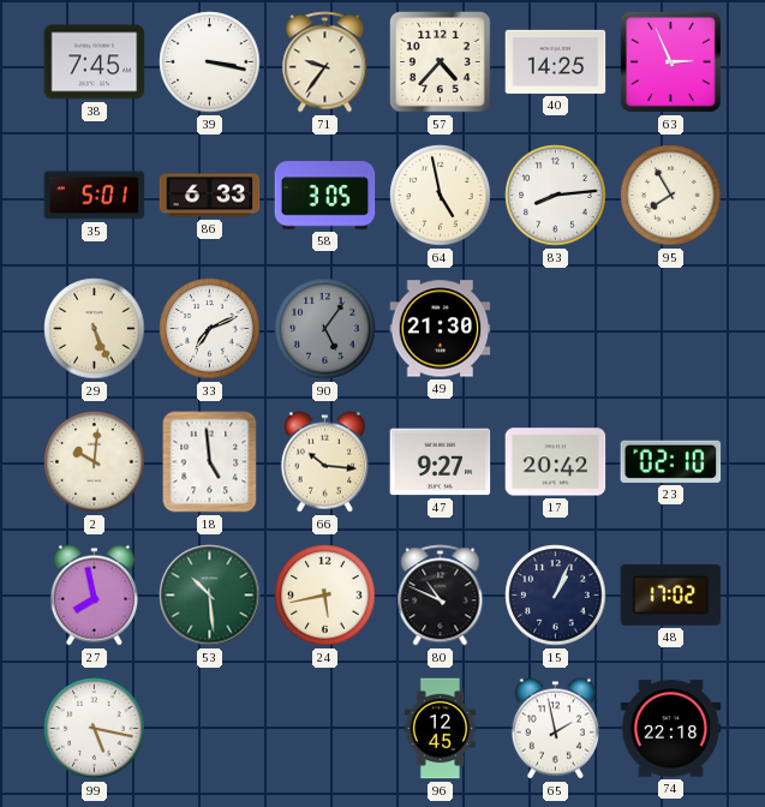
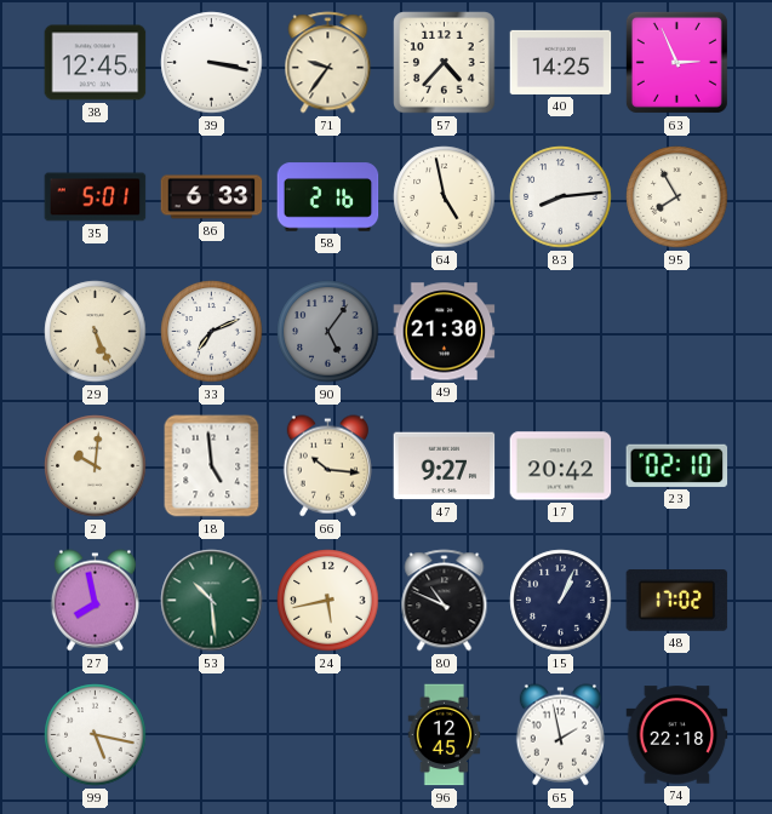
38: 7:45 -> 12:45
58: 3:05 -> 2:16
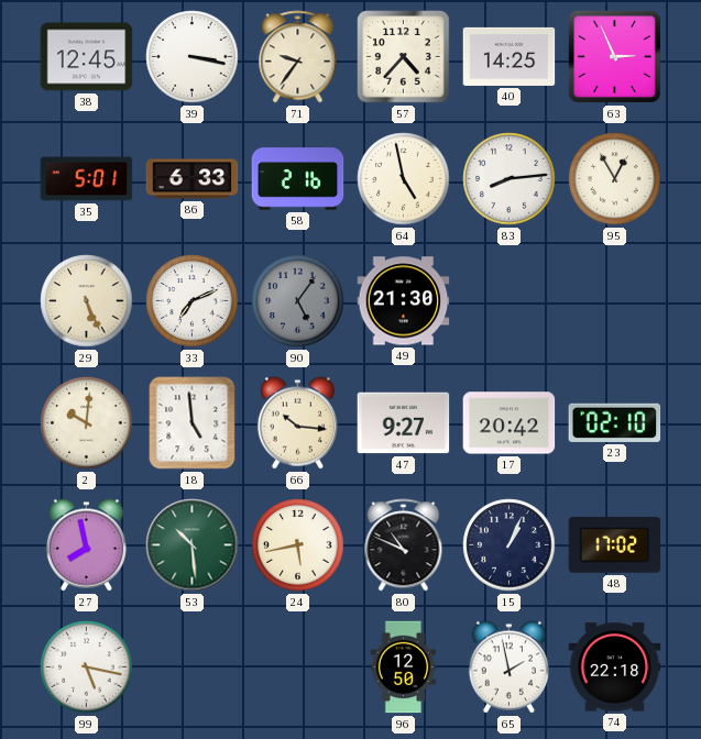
95: 7:55 -> 12:55
96: 12:45 -> 12:50
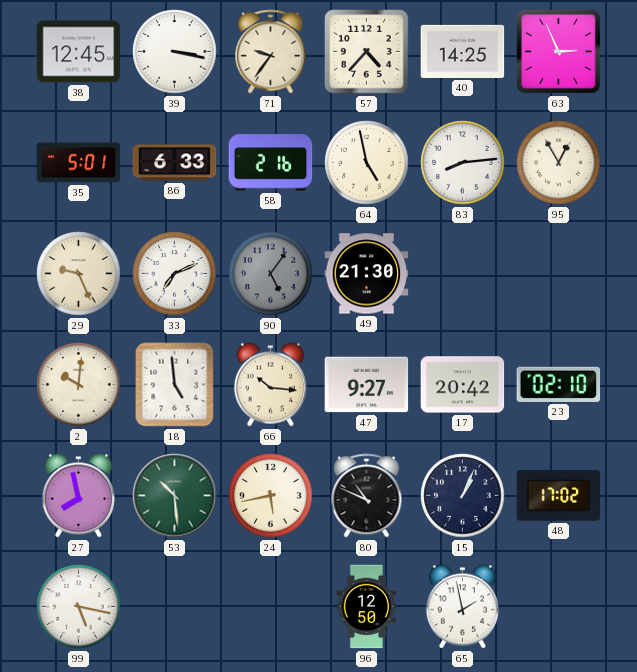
29: 5:26 -> 9:26
74: 22:18 -> none
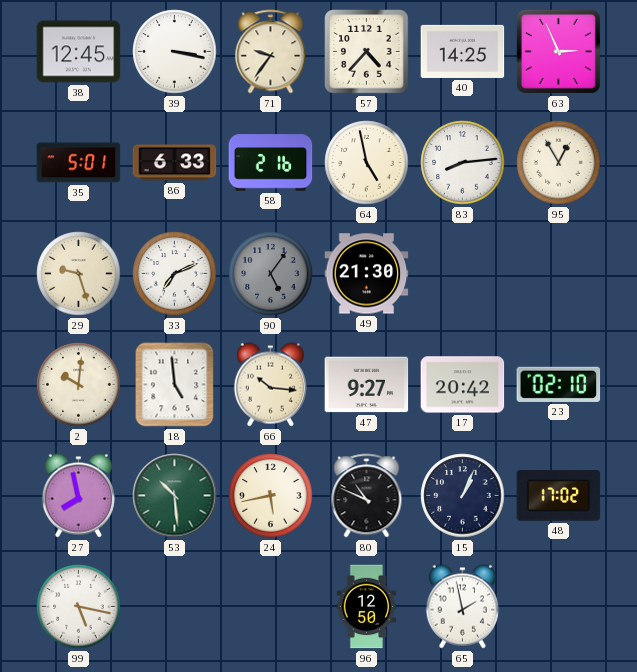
29: 9:26 -> 9:27
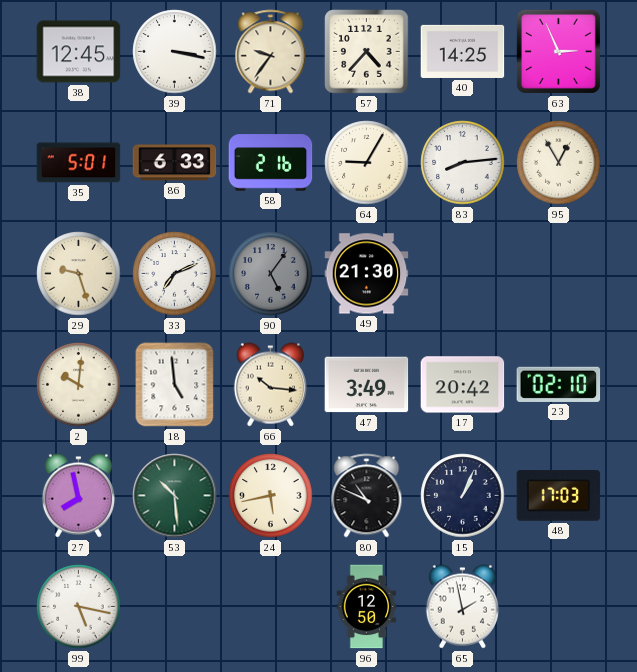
64: 4:58 -> 9:05
47: 9:27 -> 3:49
48: 17:02 -> 17:03
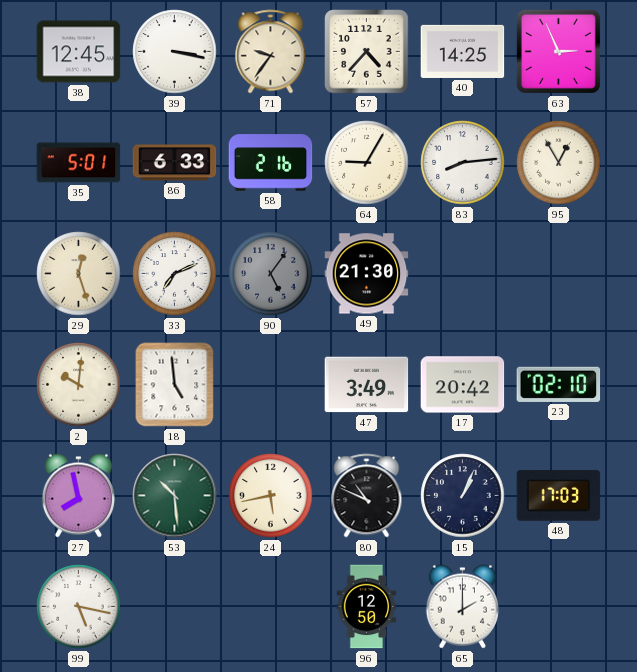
29: 9:27 -> 12:27
66: 10:16 -> none
65: 1:58 -> 2:00
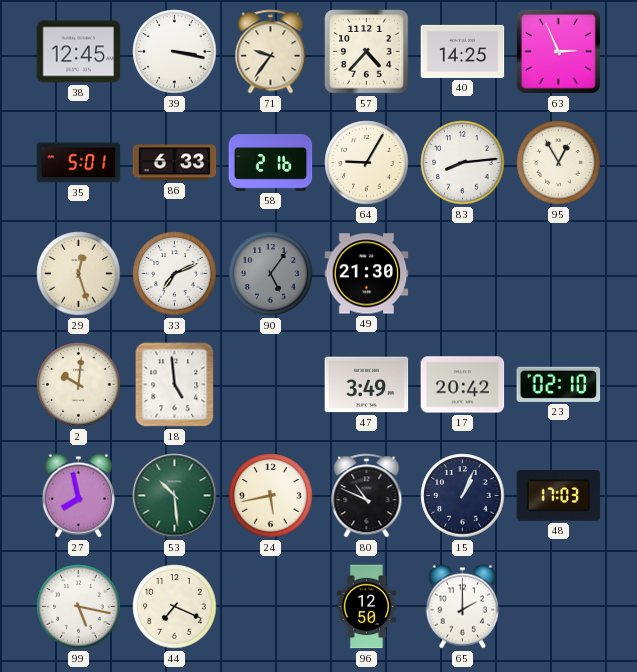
44: none -> 7:19
